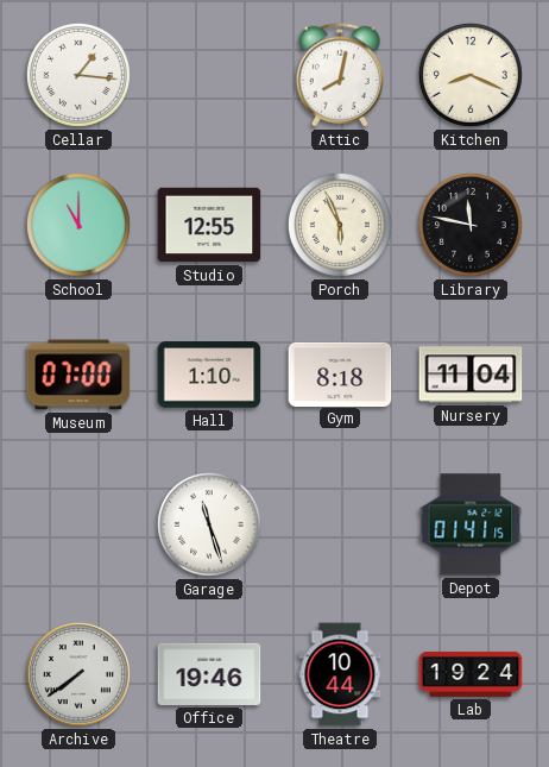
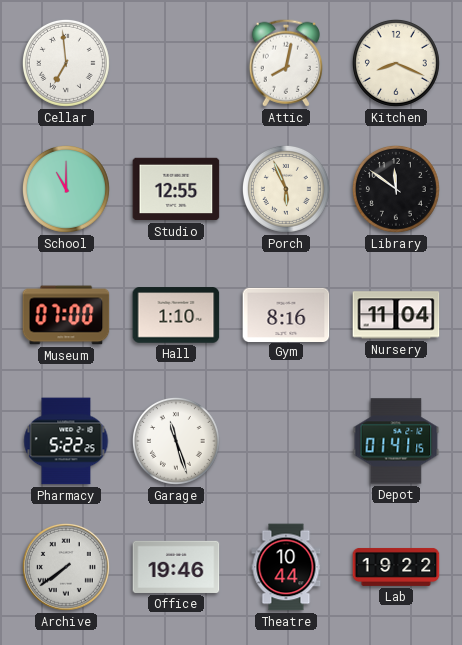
Cellar: 1:16 -> 6:59
Library: 11:47 -> 11:51
Gym: 8:18 -> 8:16
Pharmacy: none -> 5:22
Lab: 19:24 -> 19:22
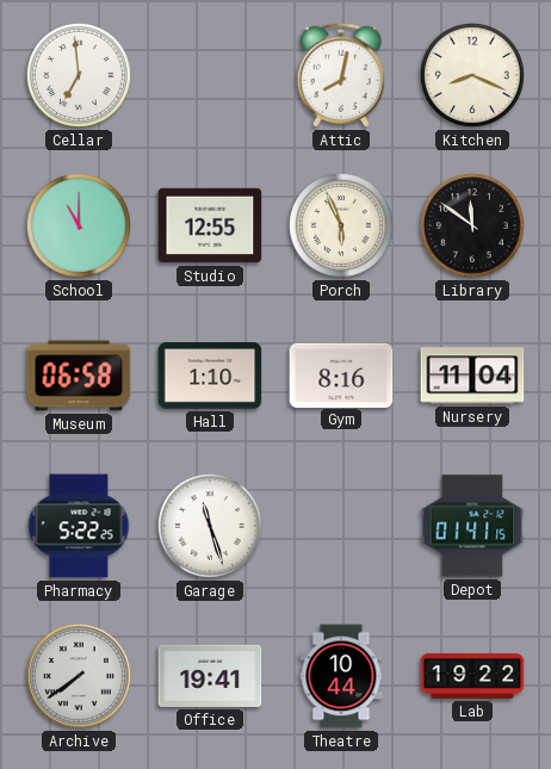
Museum: 07:00 -> 06:58
Office: 19:46 -> 19:41
